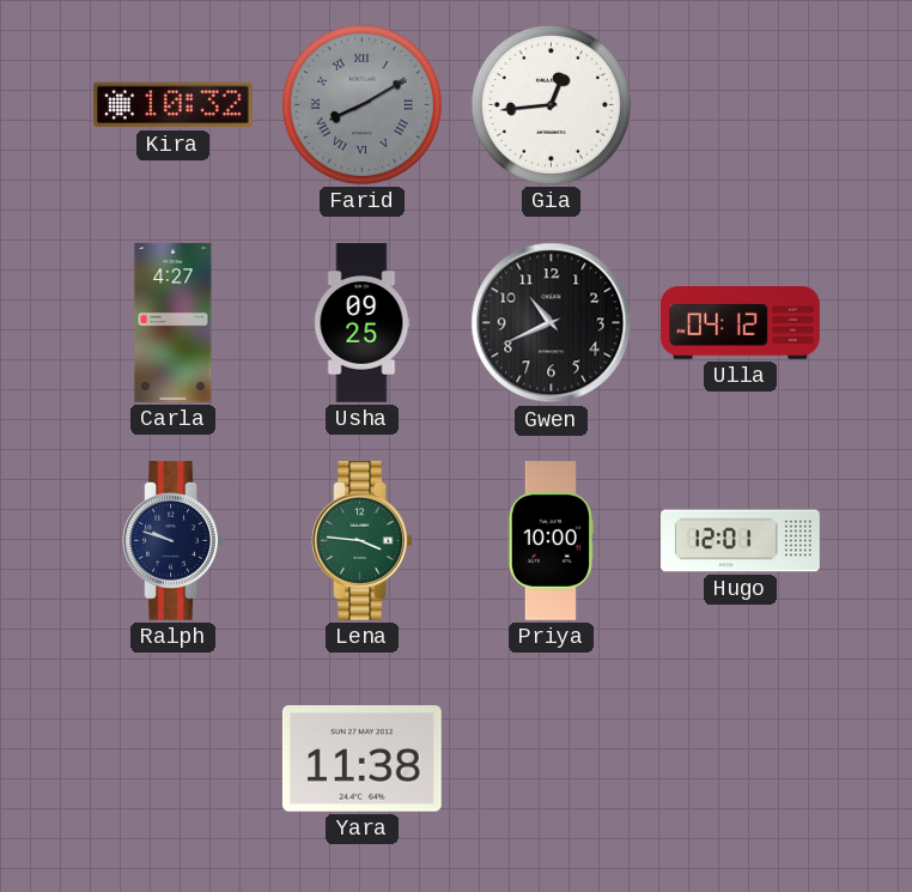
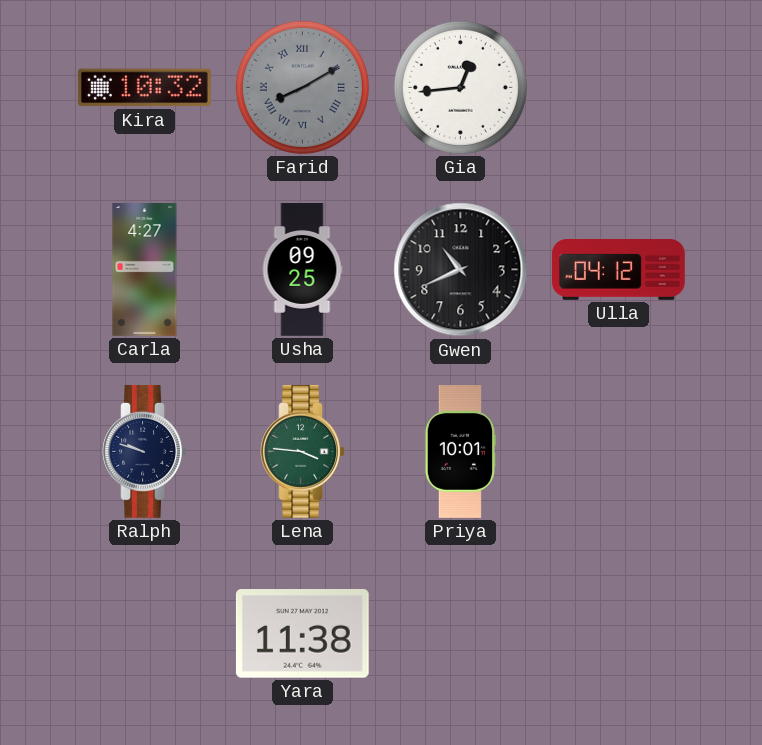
Priya: 10:00 -> 10:01
Hugo: 12:01 -> none
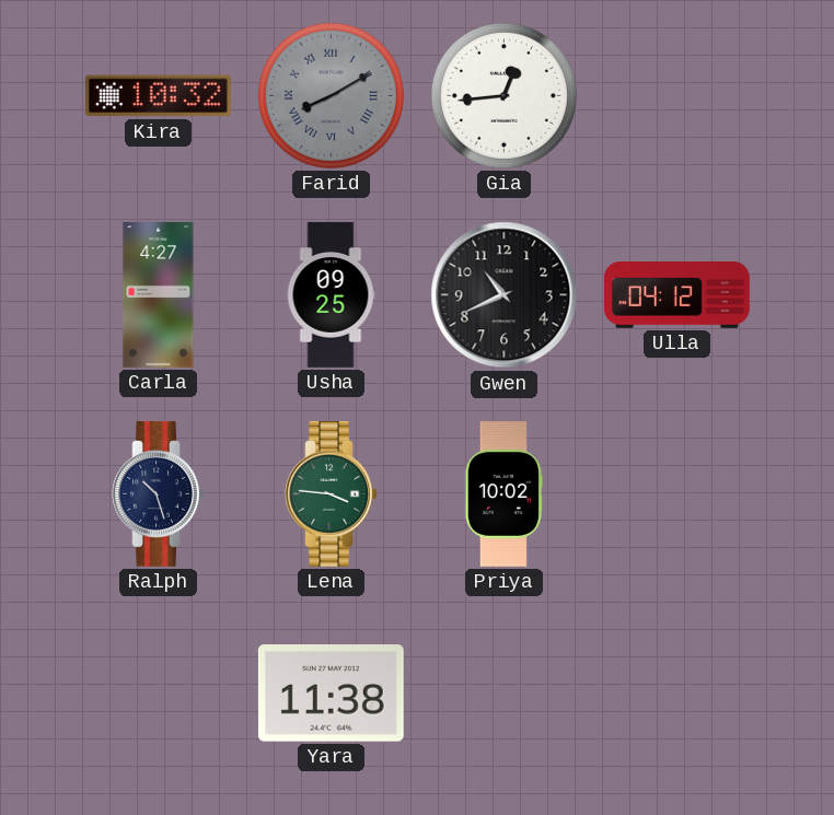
Ralph: 9:48 -> 10:27
Priya: 10:01 -> 10:02
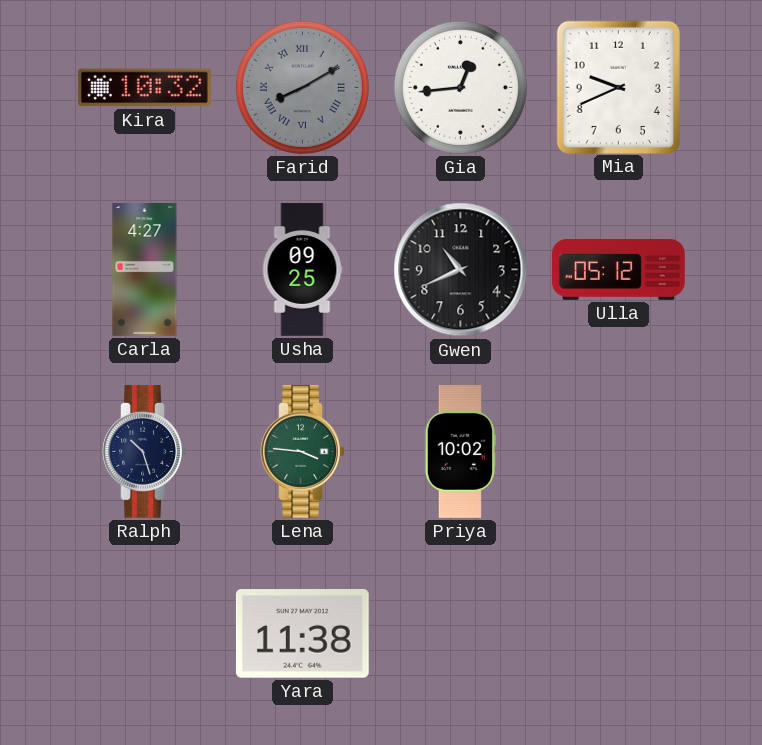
Mia: none -> 9:41
Ulla: 04:12 -> 05:12
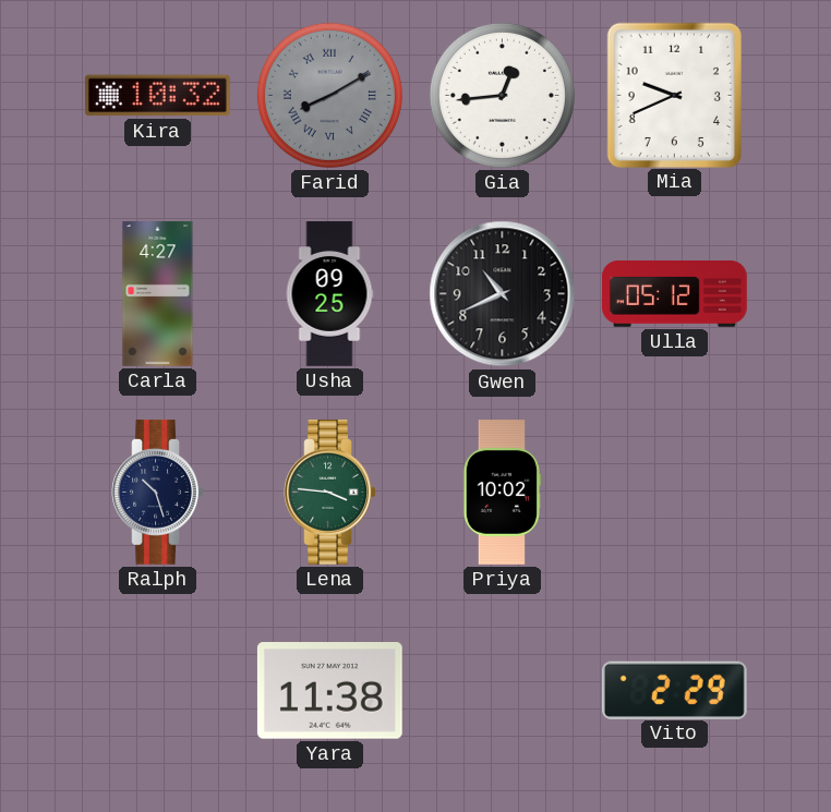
Vito: none -> 2:29
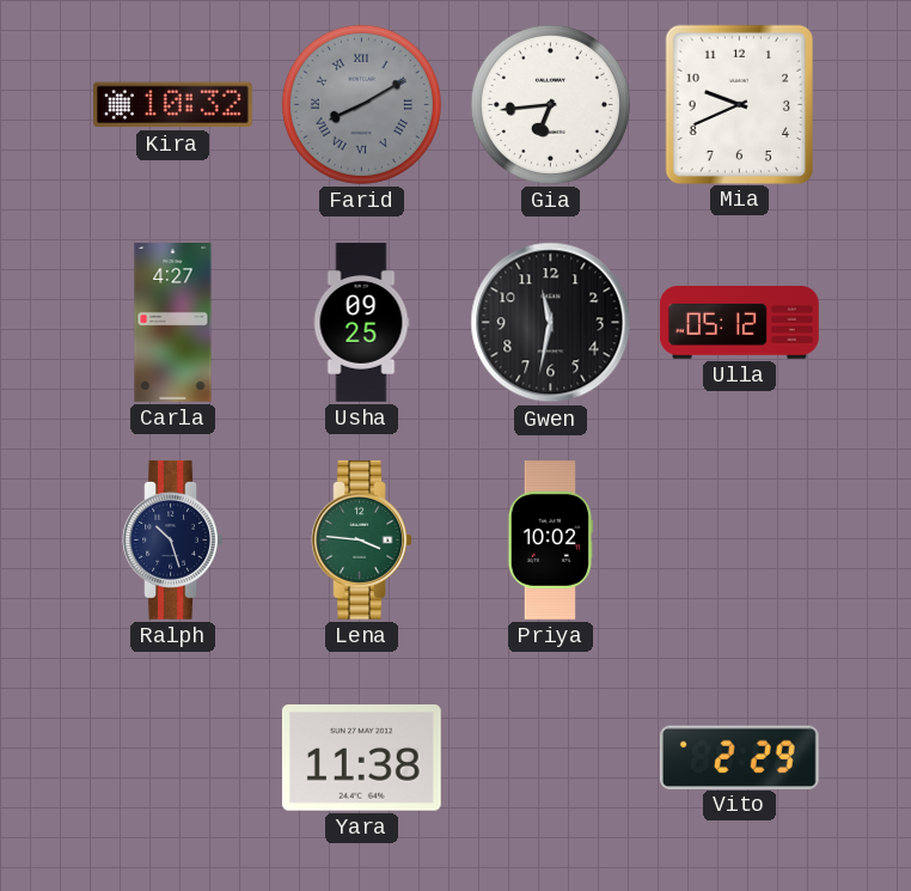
Gia: 12:44 -> 6:44
Gwen: 10:41 -> 11:32
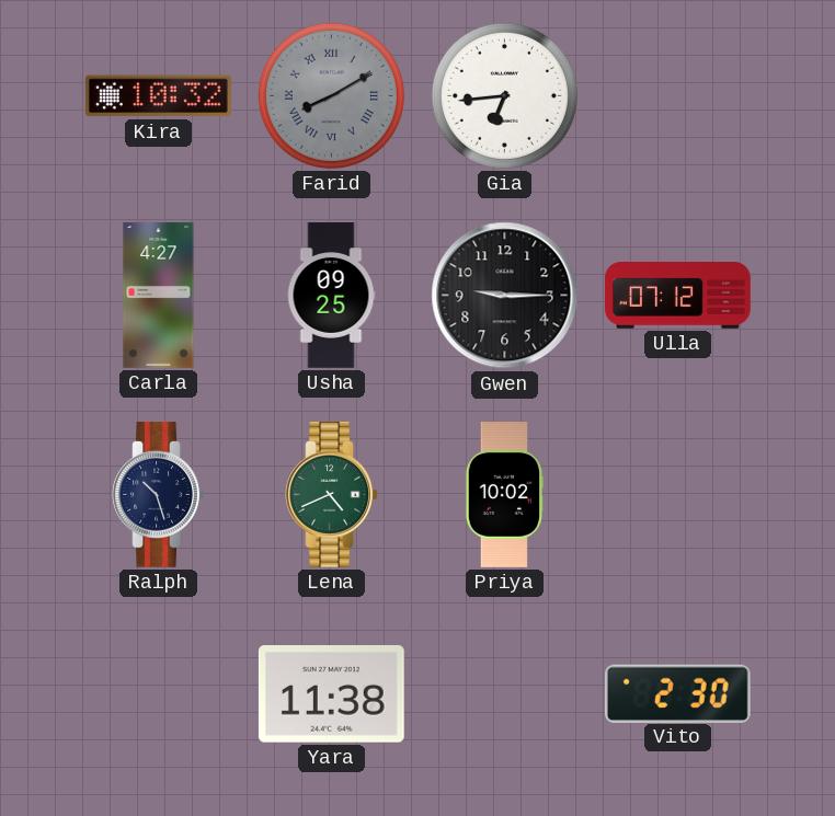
Mia: 9:41 -> none
Gwen: 11:32 -> 9:15
Ulla: 05:12 -> 07:12
Lena: 3:46 -> 4:41
Vito: 2:29 -> 2:30
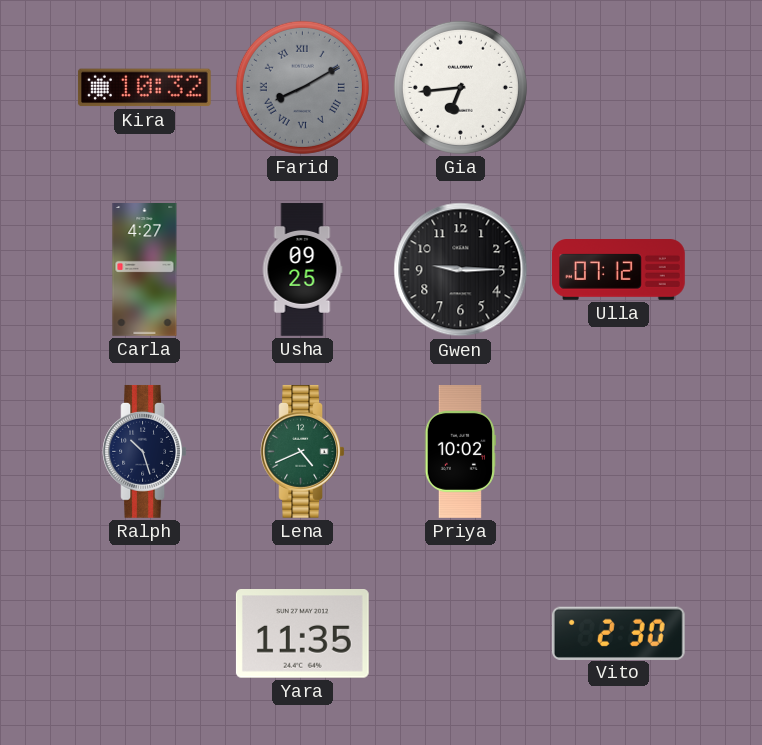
Yara: 11:38 -> 11:35
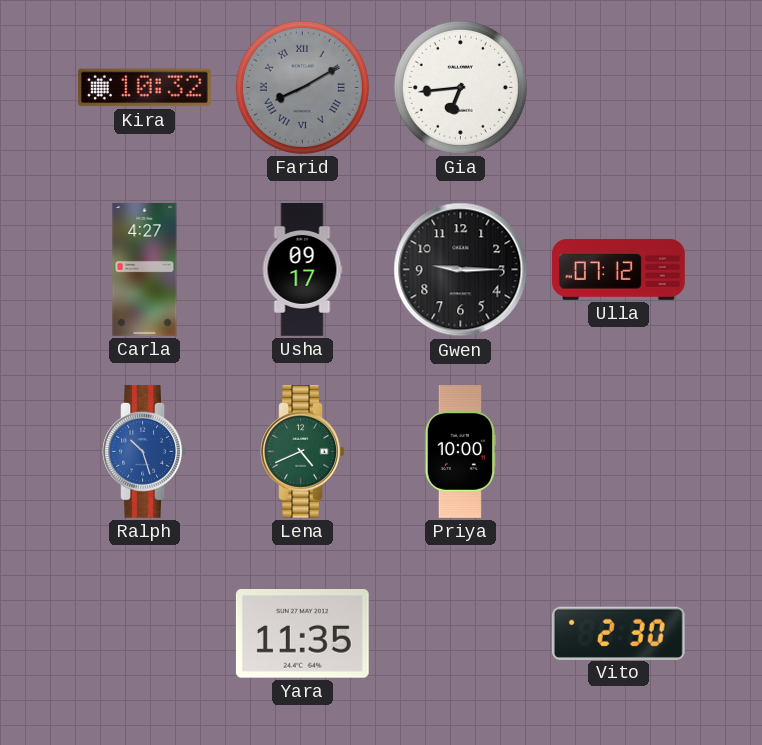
Usha: 09:25 -> 09:17
Ralph dial: navy -> blue
Priya: 10:02 -> 10:00
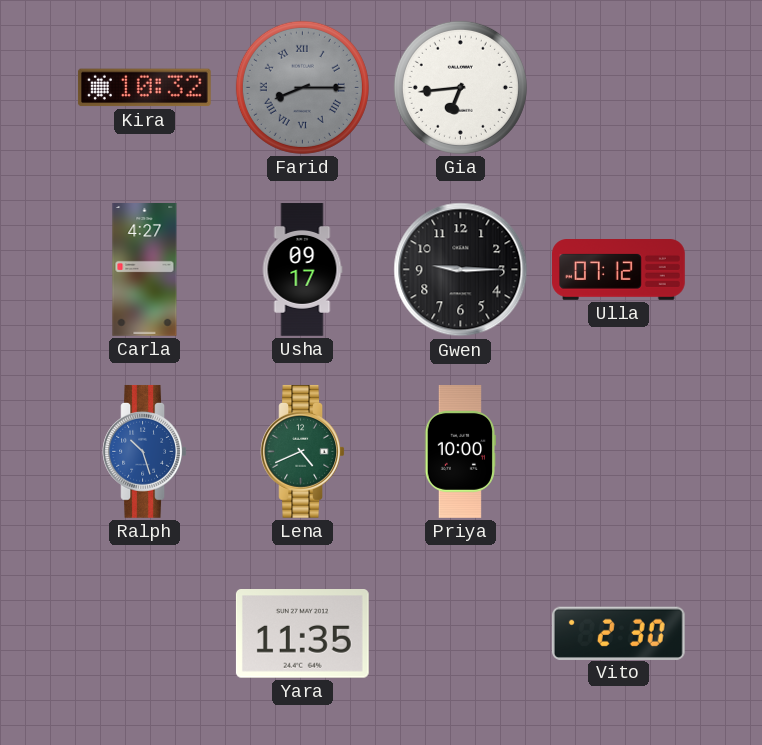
Farid: 8:10 -> 8:15
